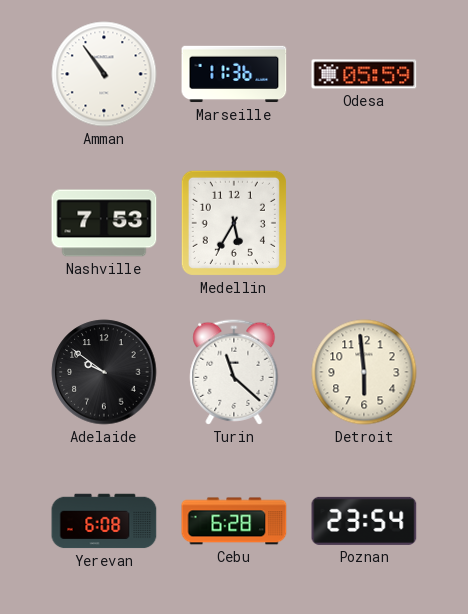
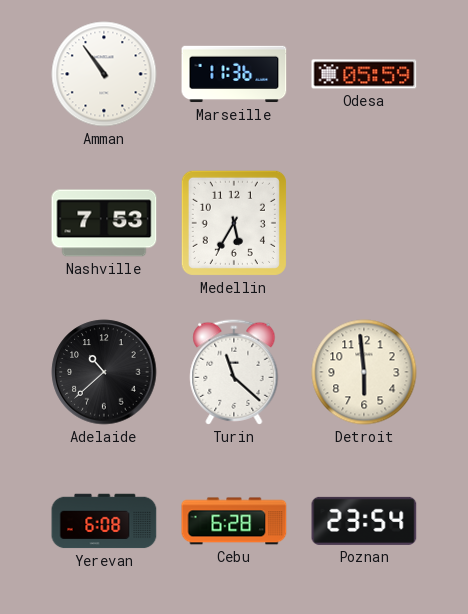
Adelaide: 9:51 -> 10:38
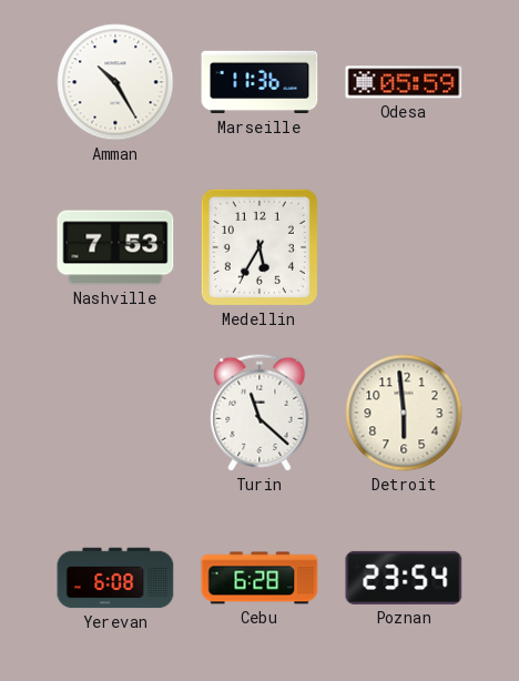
Amman: 10:54 -> 10:25
Adelaide: 10:38 -> none
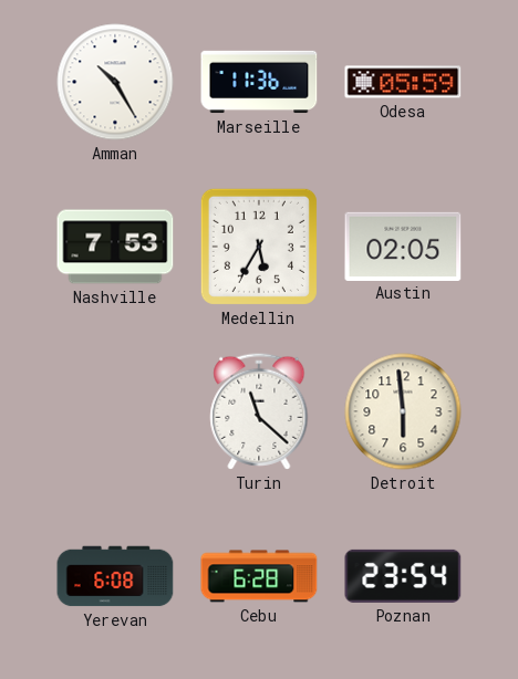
Austin: none -> 02:05
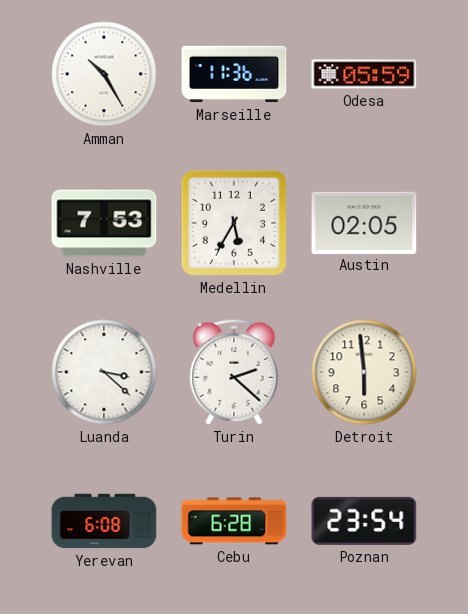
Luanda: none -> 3:22
Turin: 11:22 -> 2:22
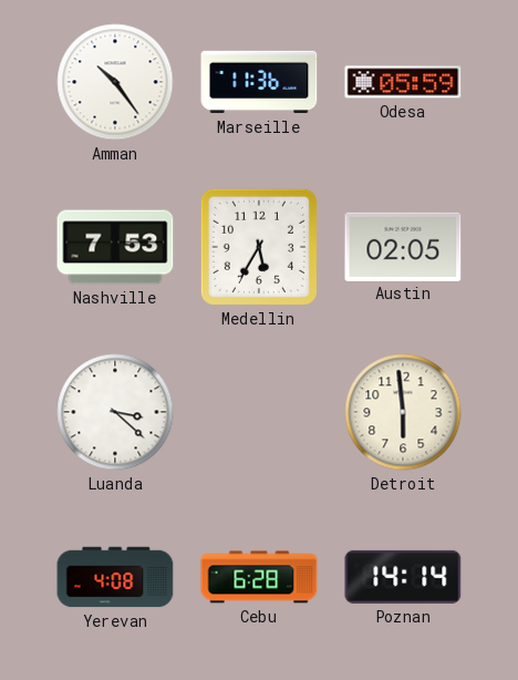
Amman: 10:25 -> 10:24
Turin: 2:22 -> none
Yerevan: 6:08 -> 4:08
Poznan: 23:54 -> 14:14
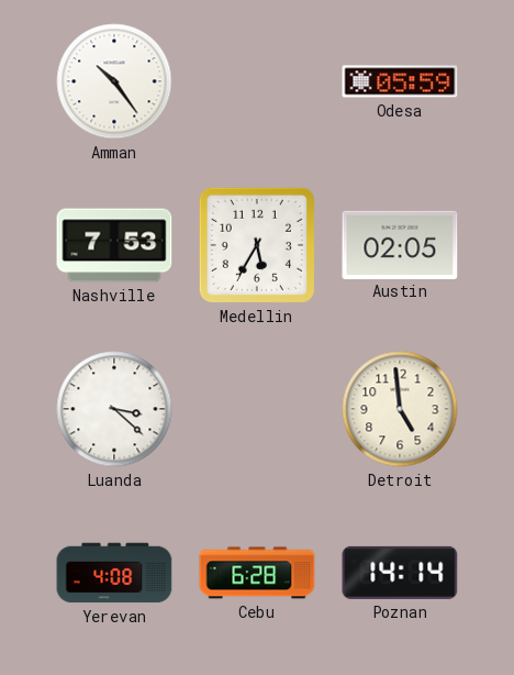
Marseille: 11:36 -> none
Detroit: 5:59 -> 4:59
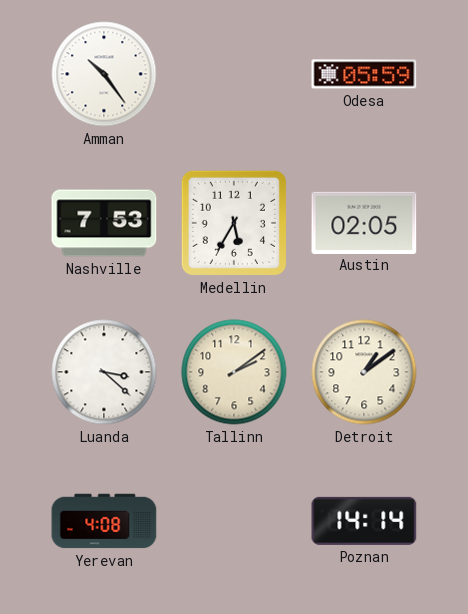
Tallinn: none -> 2:09
Detroit: 4:59 -> 1:09
Cebu: 6:28 -> none
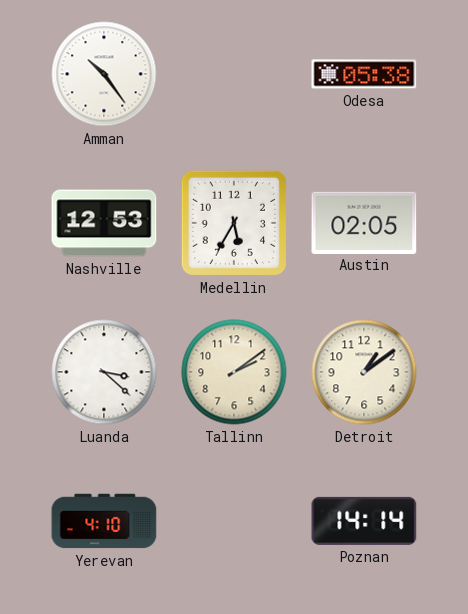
Odesa: 05:59 -> 05:38
Nashville: 7:53 -> 12:53
Yerevan: 4:08 -> 4:10
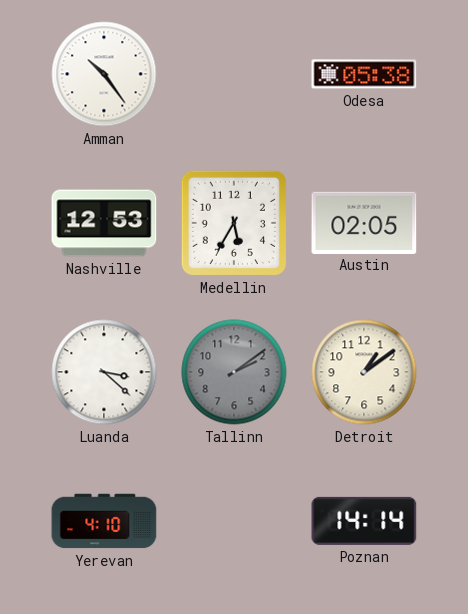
Tallinn dial: cream -> grey
